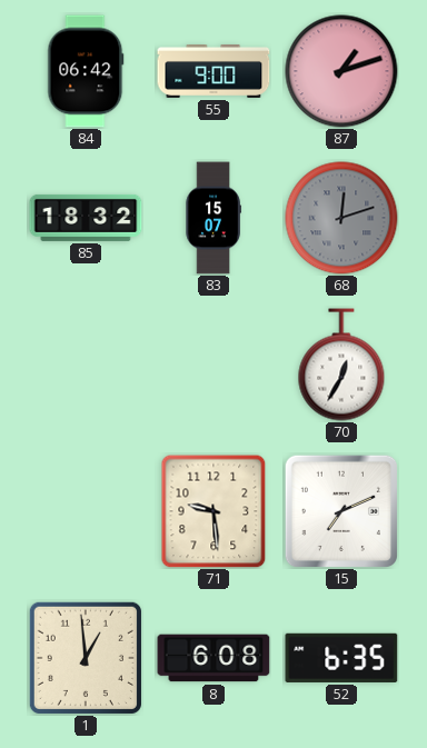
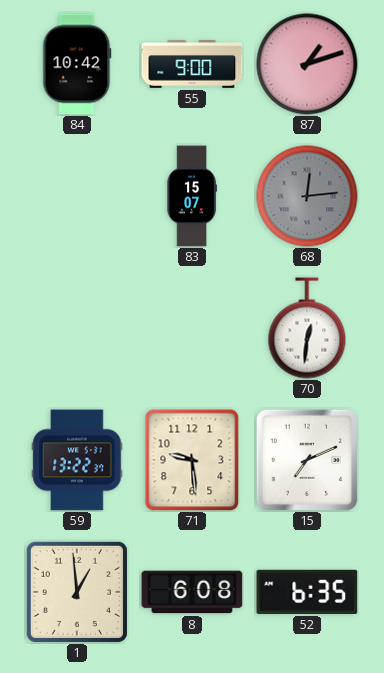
84: 06:42 -> 10:42
85: 18:32 -> none
68: 12:12 -> 12:14
70: 12:35 -> 12:31
59: none -> 13:22
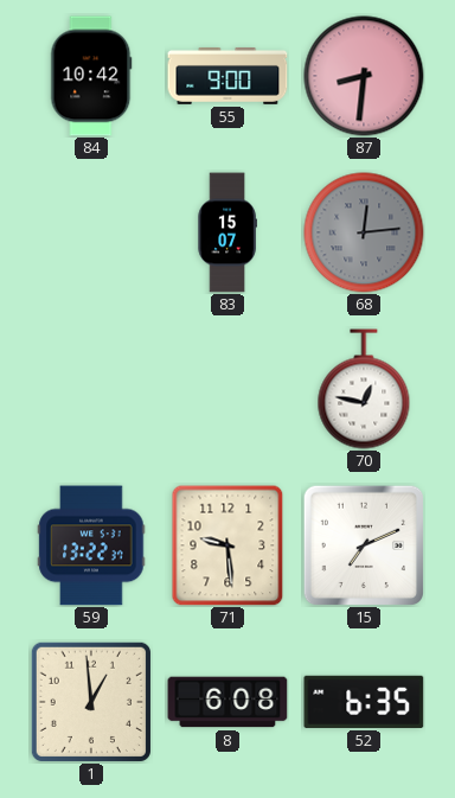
87: 1:12 -> 8:31
70: 12:31 -> 12:47
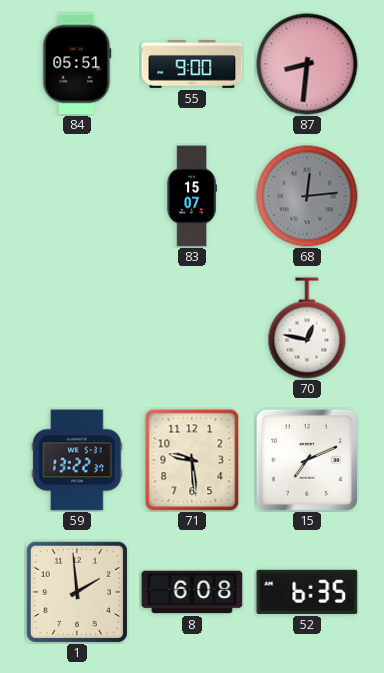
84: 10:42 -> 05:51
1: 12:59 -> 1:59
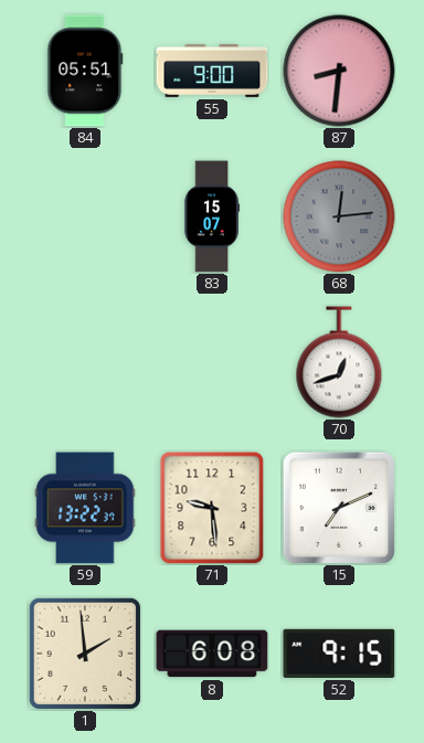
70: 12:47 -> 12:42
52: 6:35 -> 9:15
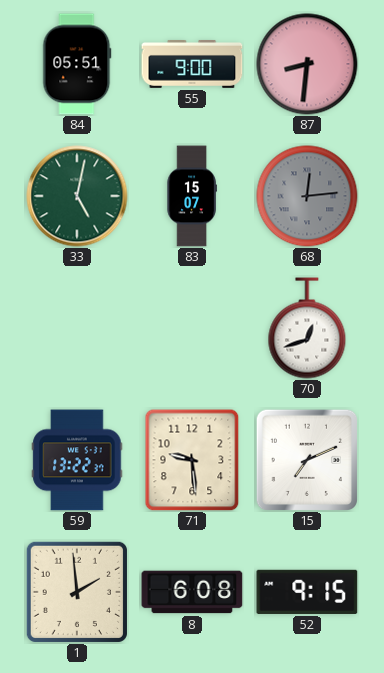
33: none -> 5:02
